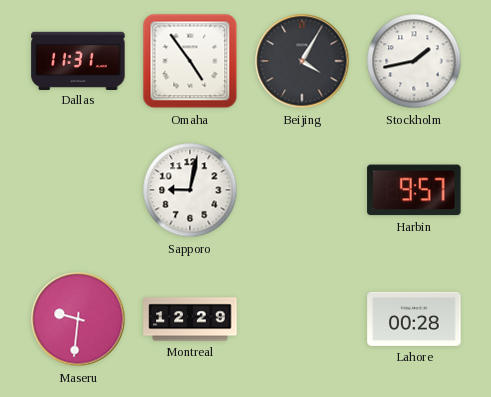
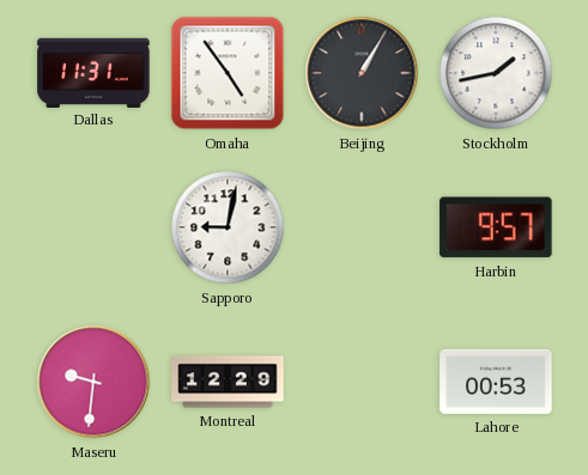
Beijing: 4:05 -> 1:05
Lahore: 00:28 -> 00:53
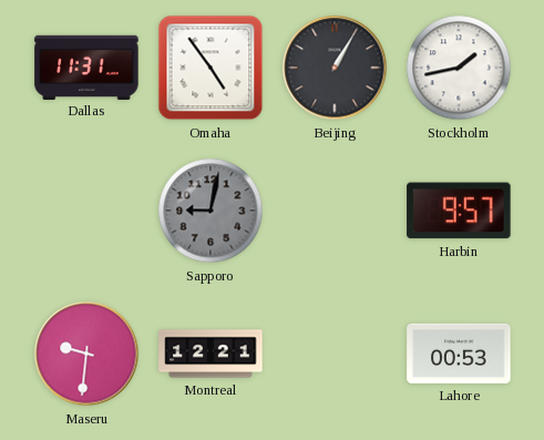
Sapporo dial: white -> grey
Montreal: 12:29 -> 12:21
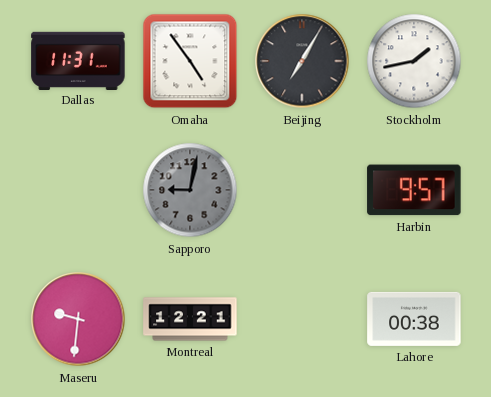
Beijing: 1:05 -> 7:05
Lahore: 00:53 -> 00:38
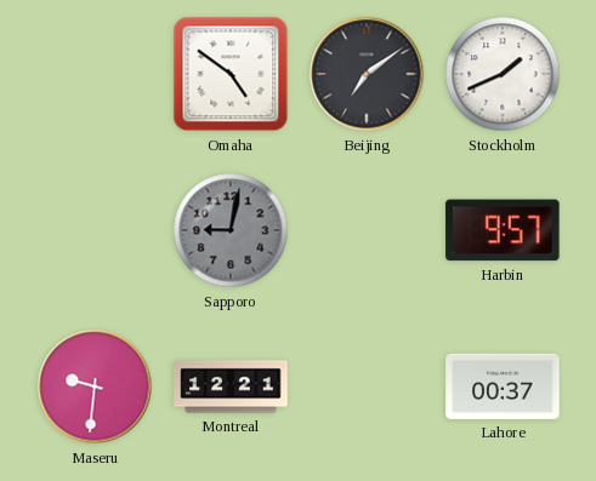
Dallas: 11:31 -> none
Omaha: 4:54 -> 4:51
Beijing: 7:05 -> 7:09
Stockholm: 1:43 -> 1:41
Lahore: 00:38 -> 00:37
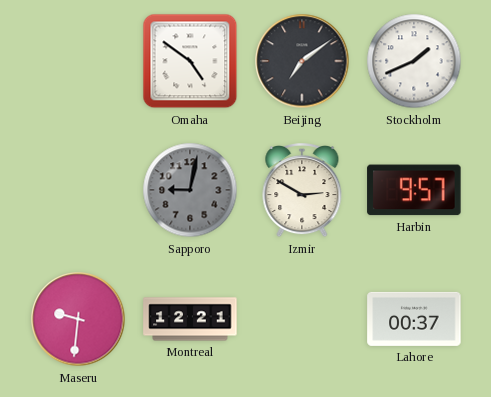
Izmir: none -> 2:50
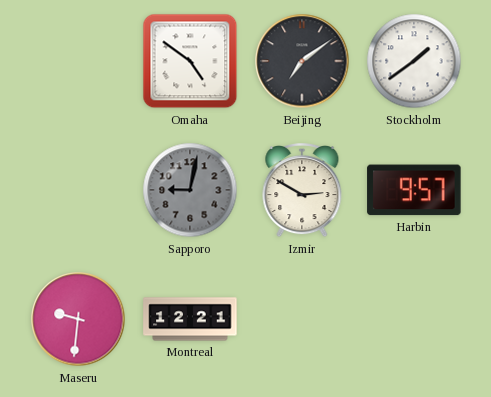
Stockholm: 1:41 -> 1:39
Lahore: 00:37 -> none
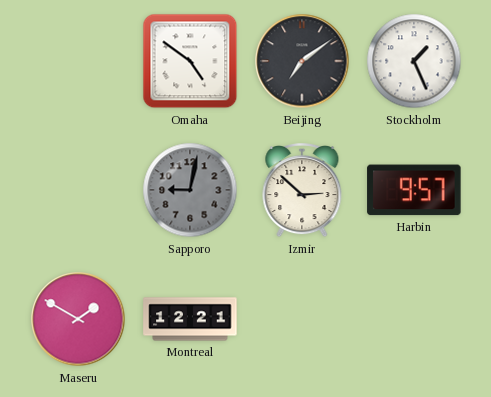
Stockholm: 1:39 -> 1:26
Izmir: 2:50 -> 2:52
Maseru: 9:31 -> 1:50
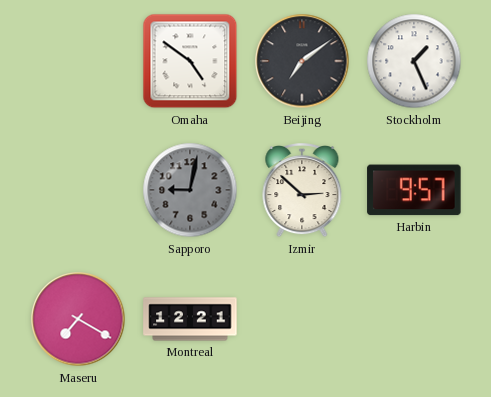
Maseru: 1:50 -> 7:20
